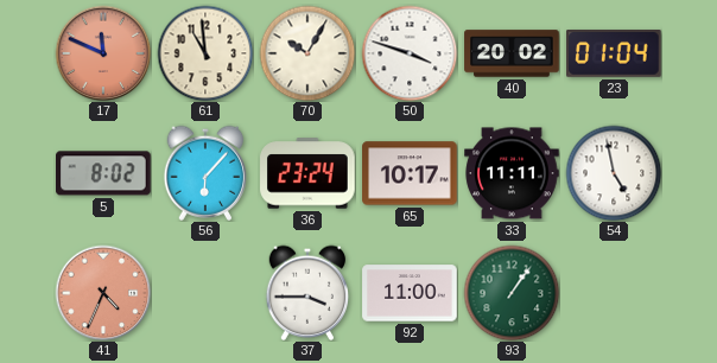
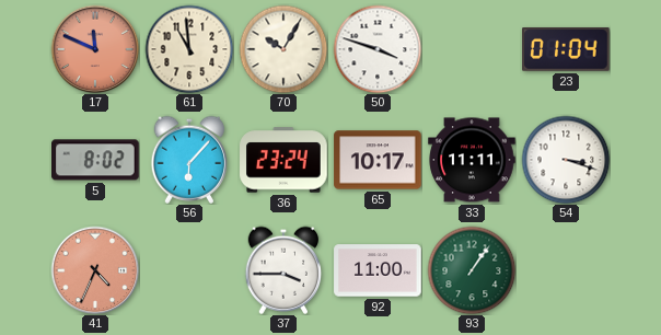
40: 20:02 -> none
54: 4:58 -> 3:18
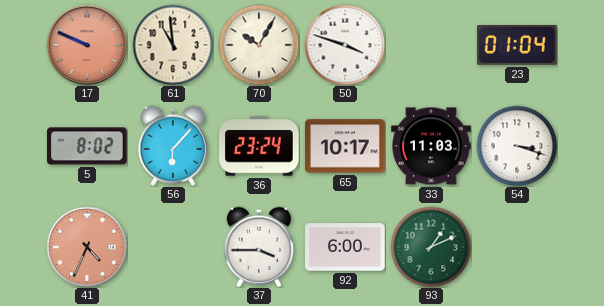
17: 11:49 -> 9:49
33: 11:11 -> 11:03
92: 11:00 -> 6:00
93: 1:06 -> 1:11
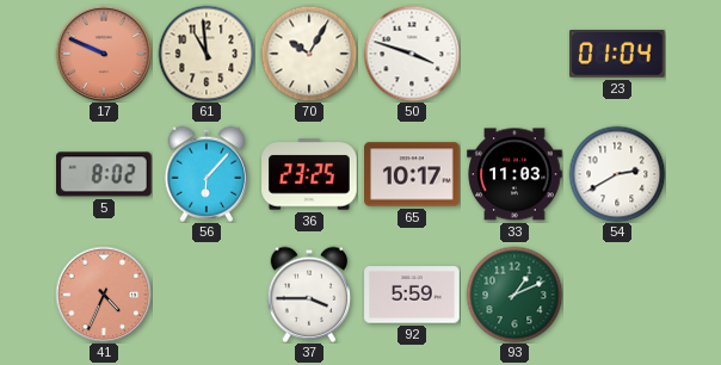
36: 23:24 -> 23:25
54: 3:18 -> 2:40
92: 6:00 -> 5:59
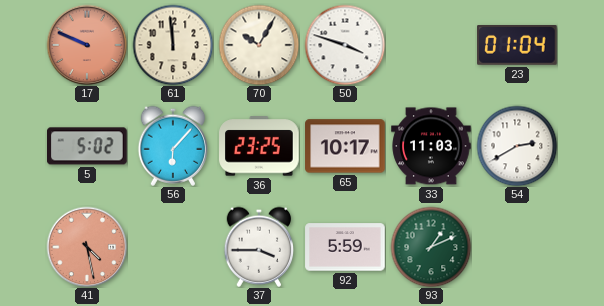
61: 10:59 -> 11:59
5: 8:02 -> 5:02
41: 4:34 -> 4:28
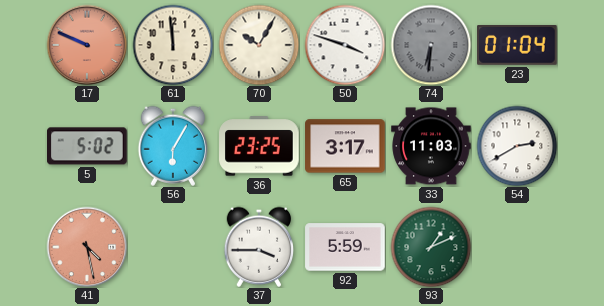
74: none -> 6:31
56: 6:07 -> 6:05
65: 10:17 -> 3:17
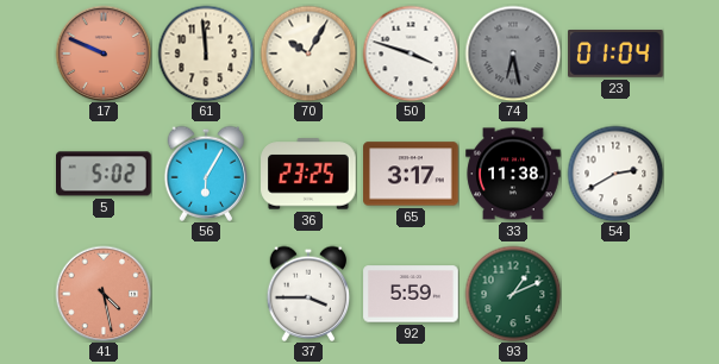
74: 6:31 -> 6:28
33: 11:03 -> 11:38
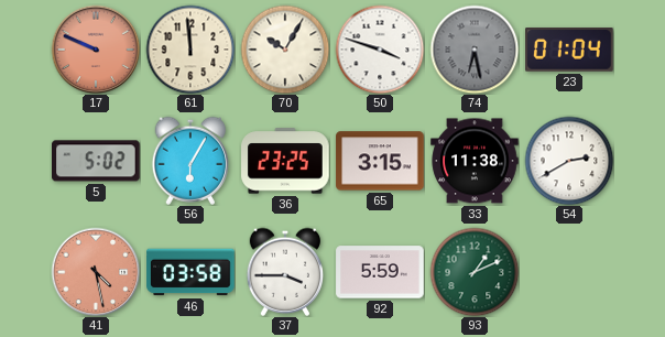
65: 3:17 -> 3:15
46: none -> 03:58
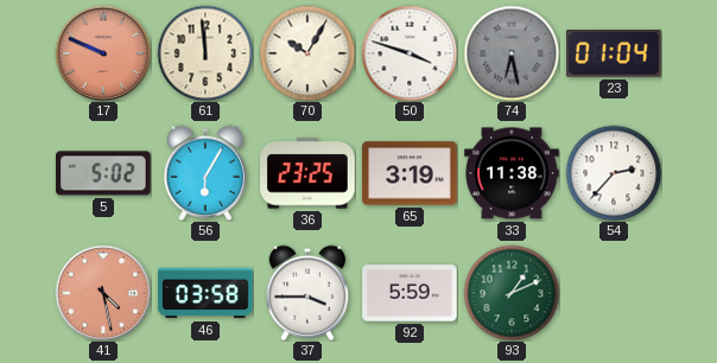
65: 3:15 -> 3:19
54: 2:40 -> 2:37
